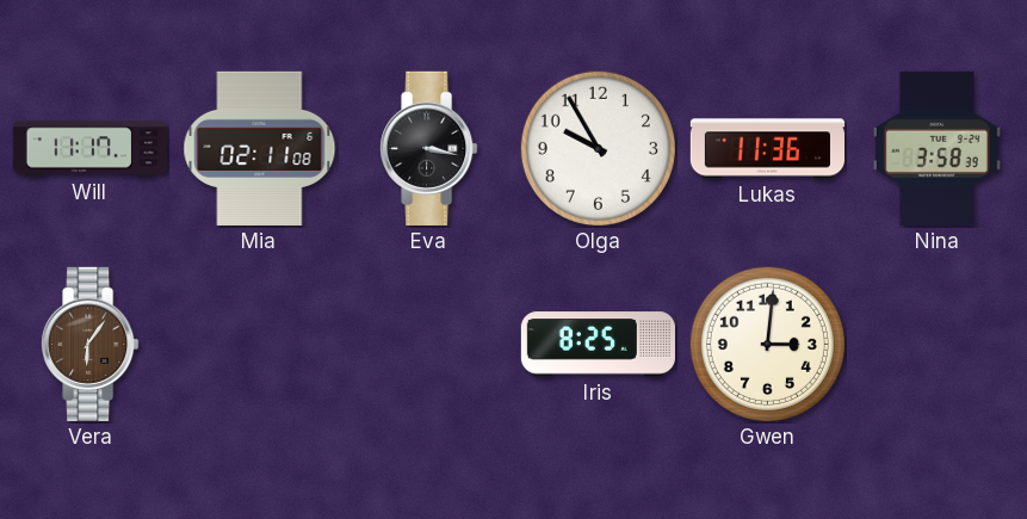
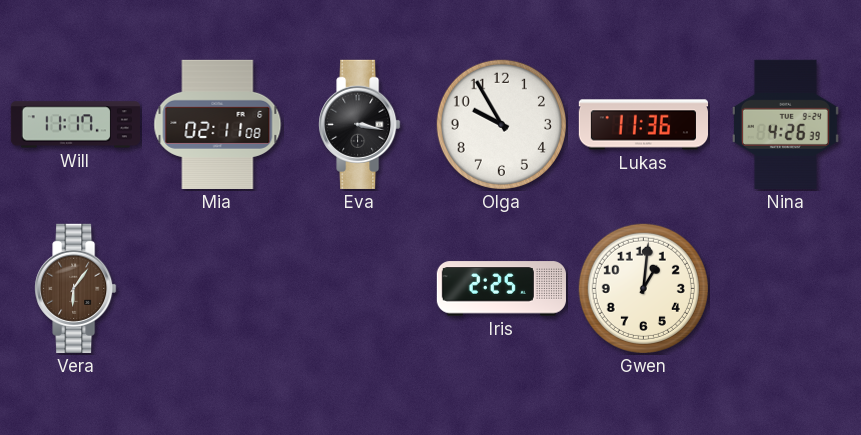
Nina: 3:58 -> 4:26
Iris: 8:25 -> 2:25
Gwen: 3:01 -> 1:01
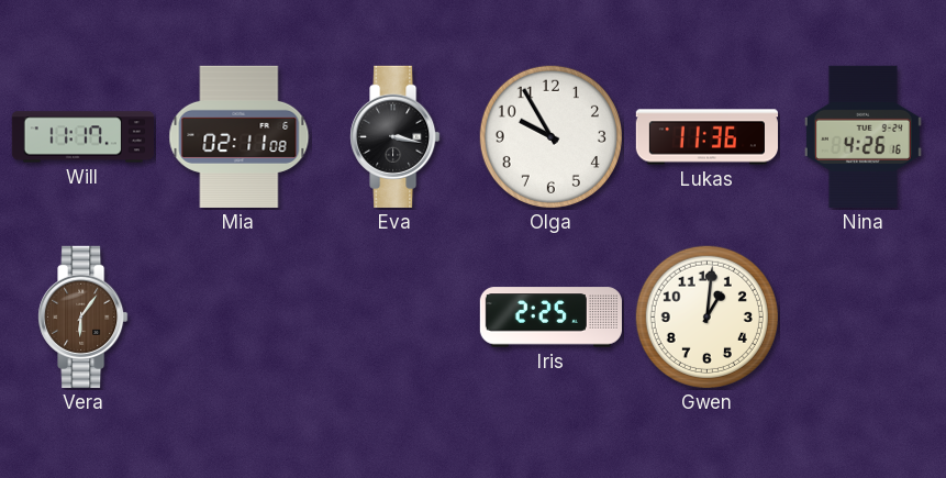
Nina: 4:26:39 -> 4:26:16
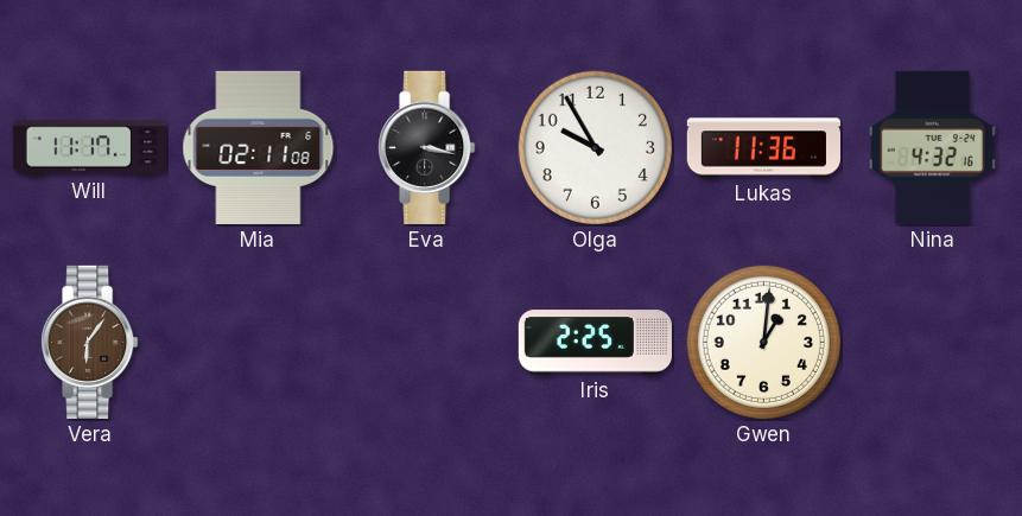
Nina: 4:26 -> 4:32
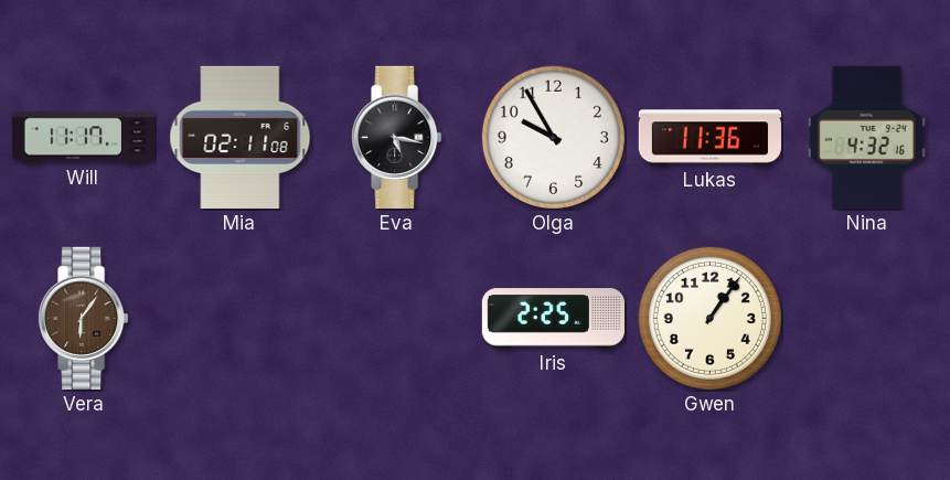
Eva: 3:17 -> 5:17
Gwen: 1:01 -> 1:06
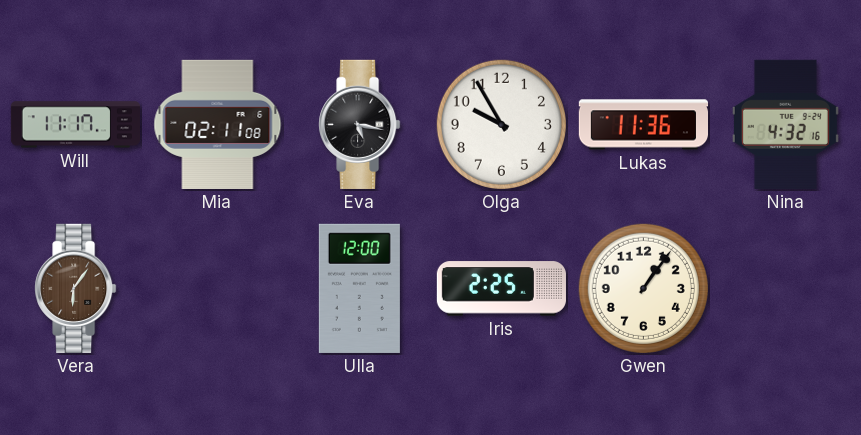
Ulla: none -> 12:00
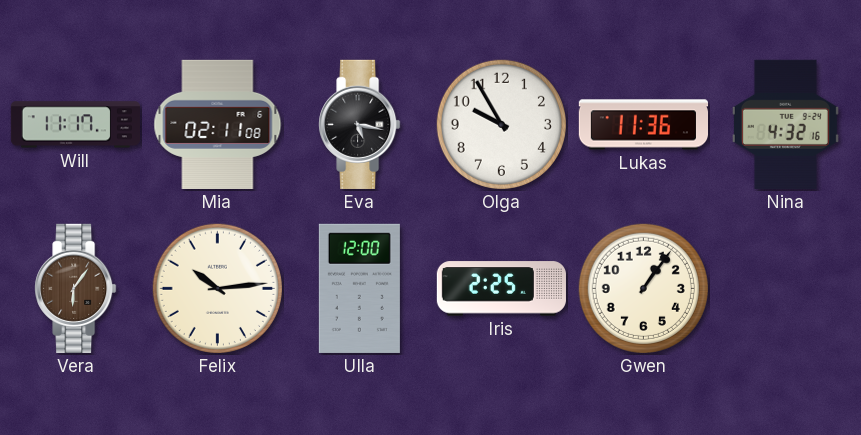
Felix: none -> 10:14
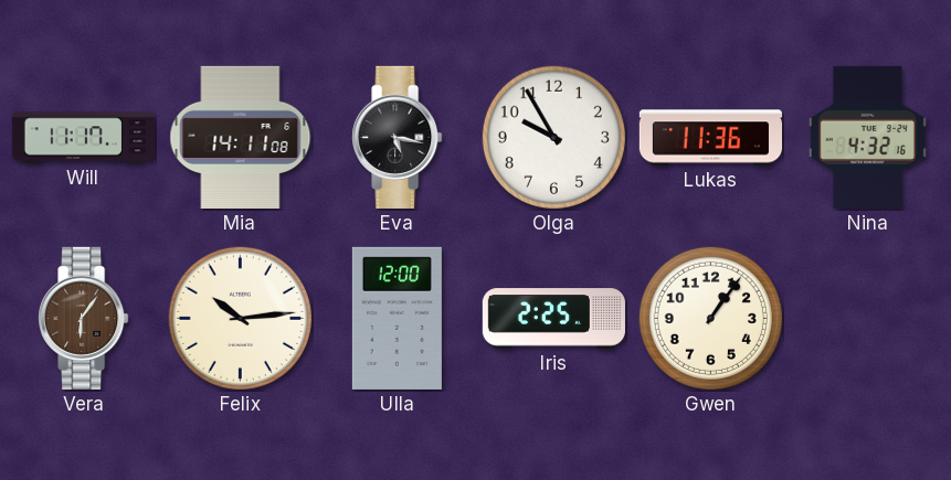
Mia: 02:11 -> 14:11
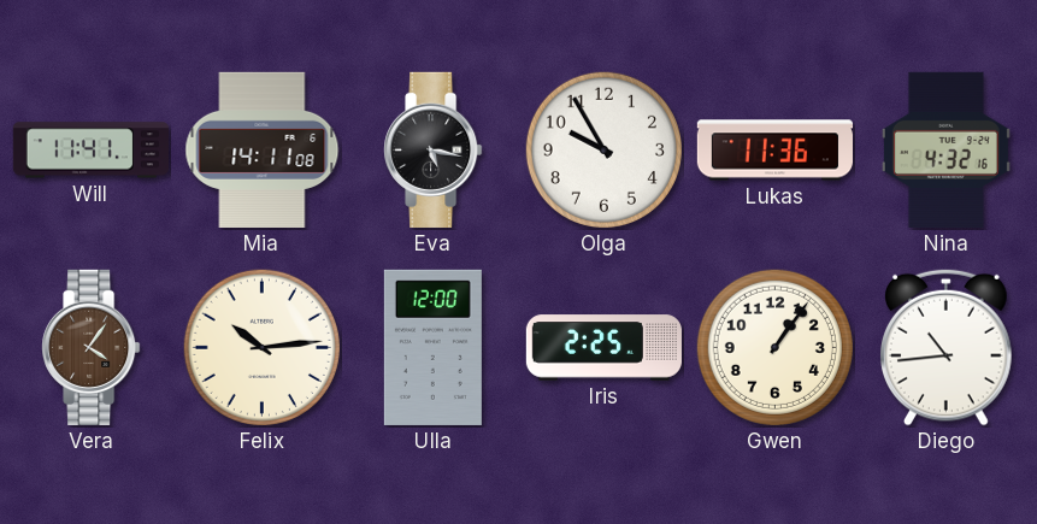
Will: 11:17 -> 11:41
Vera: 6:06 -> 4:06
Diego: none -> 10:44
